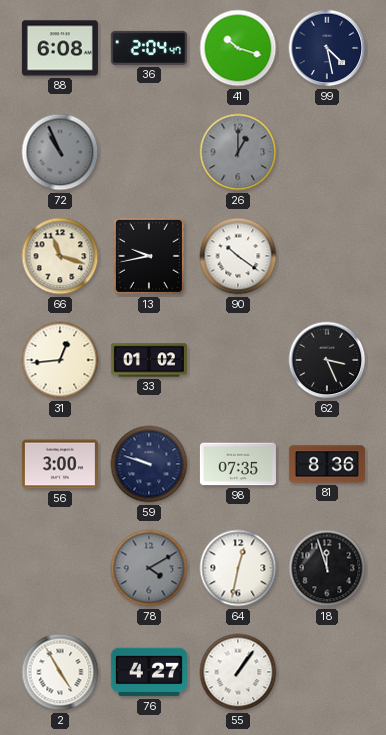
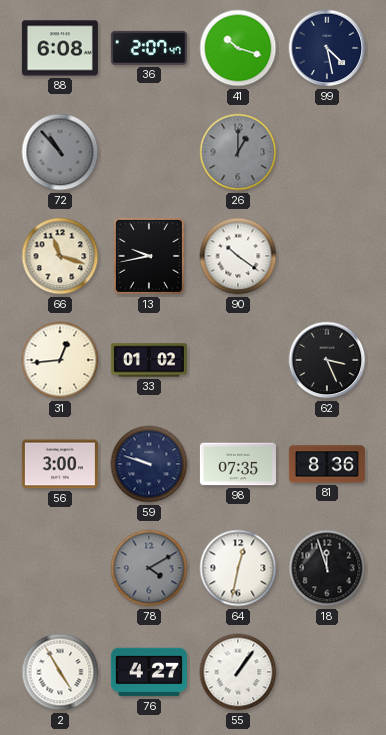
36: 2:04 -> 2:07
72: 10:56 -> 10:53
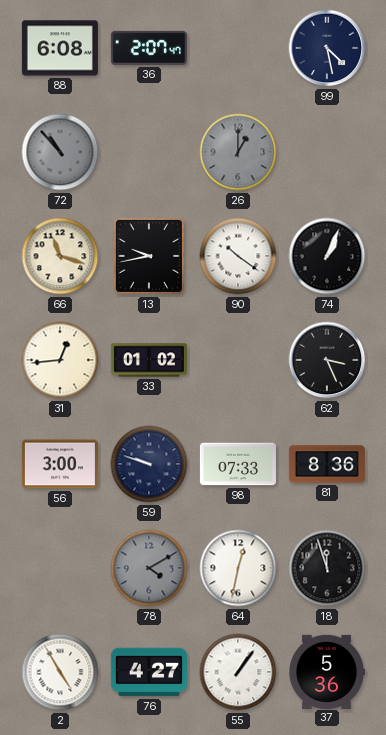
41: 10:18 -> none
74: none -> 1:04
98: 07:35 -> 07:33
37: none -> 5:36
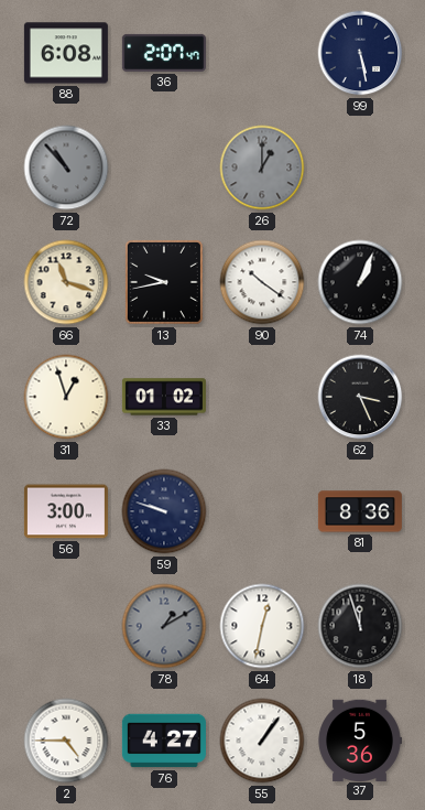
99: 4:28 -> 5:28
31: 12:44 -> 12:57
98: 07:33 -> none
78: 4:10 -> 1:10
2: 4:55 -> 4:45
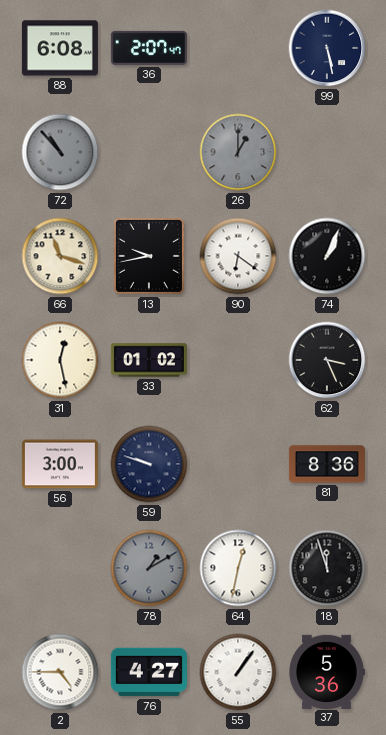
90: 10:21 -> 6:21
31: 12:57 -> 12:28
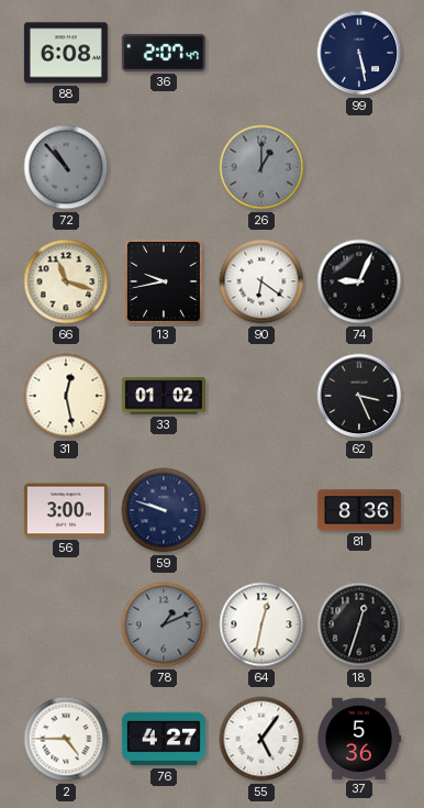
74: 1:04 -> 9:04
78: 1:10 -> 1:11
18: 11:57 -> 12:33
55: 1:06 -> 5:06
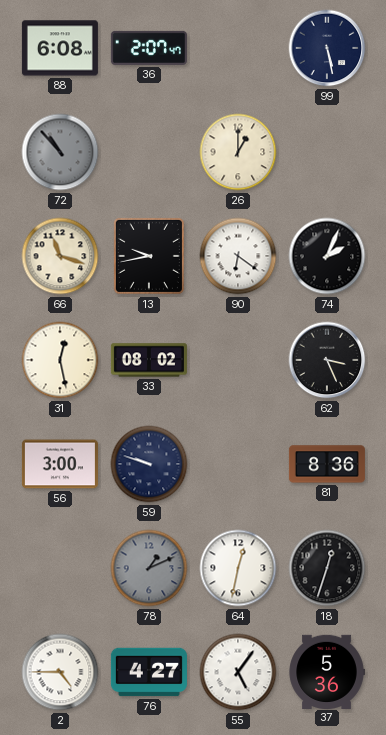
26 dial: grey -> cream
74: 9:04 -> 2:04
33: 01:02 -> 08:02
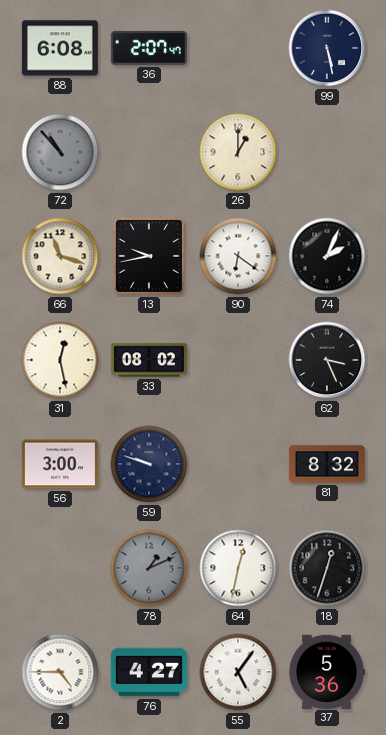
81: 8:36 -> 8:32
